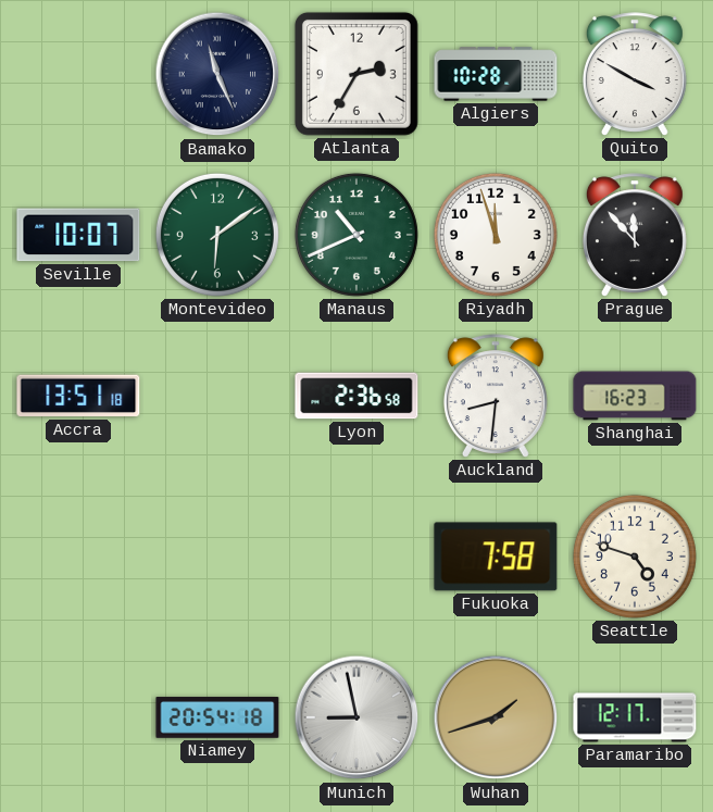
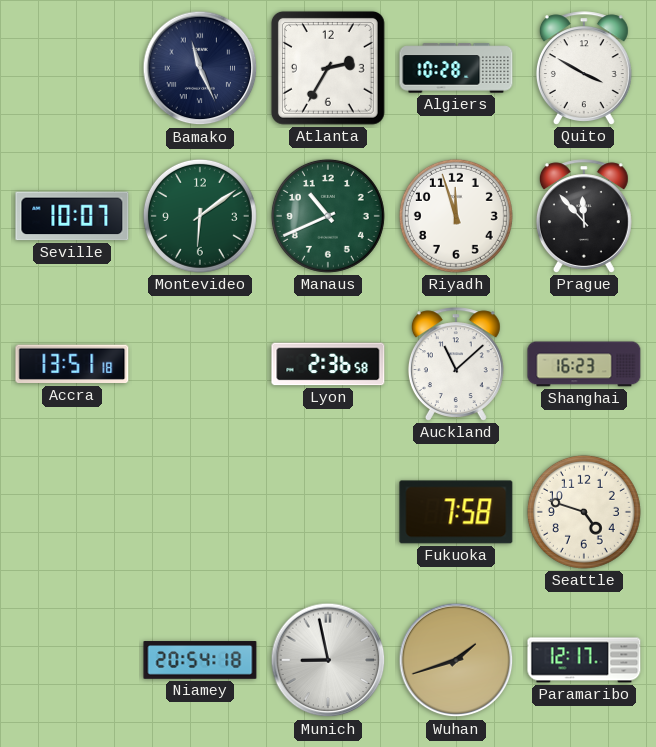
Auckland: 8:31 -> 11:08
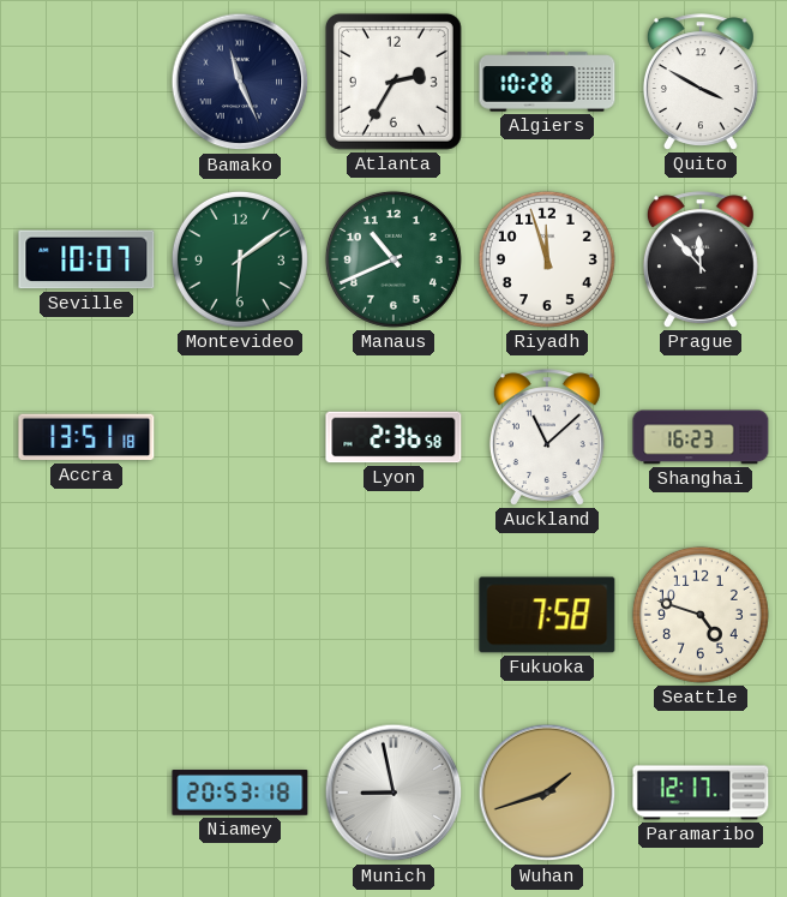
Niamey: 20:54 -> 20:53
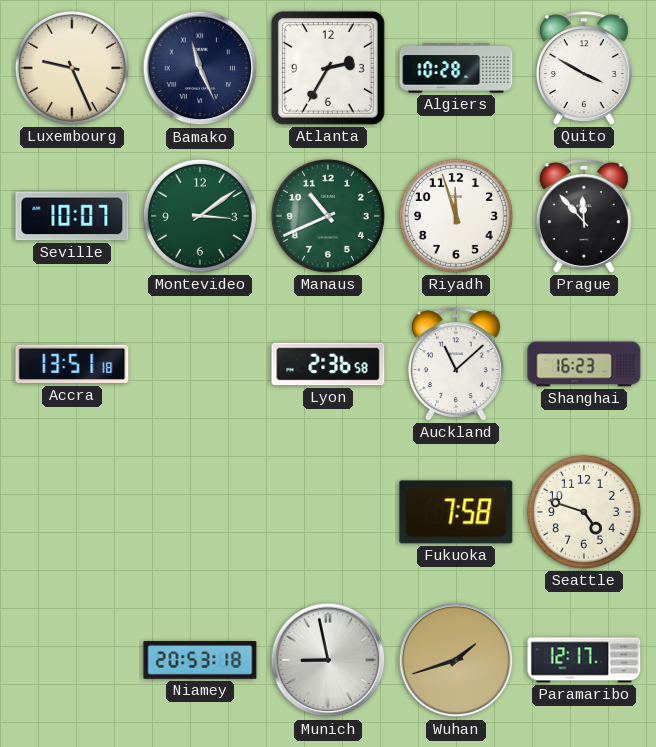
Luxembourg: none -> 9:26
Montevideo: 6:09 -> 3:09
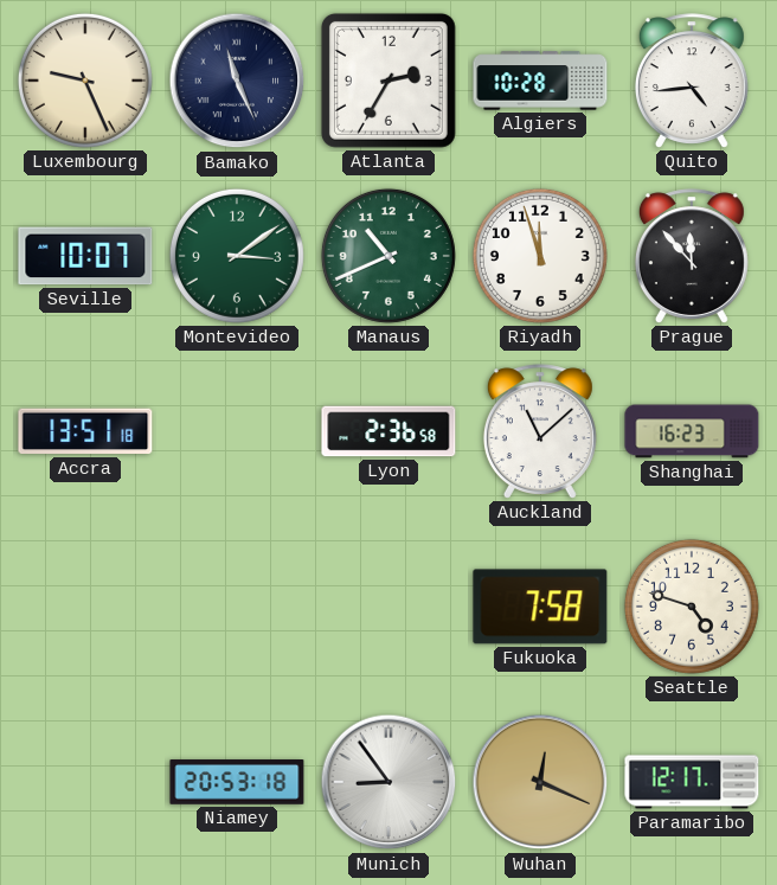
Quito: 3:50 -> 4:44
Munich: 8:58 -> 8:54
Wuhan: 1:42 -> 12:19
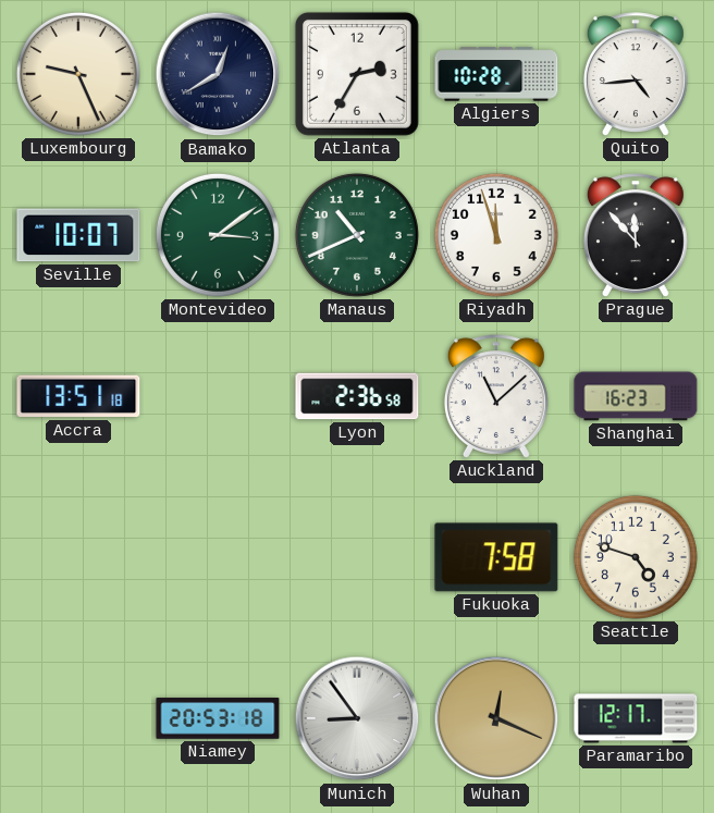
Bamako: 11:26 -> 12:40
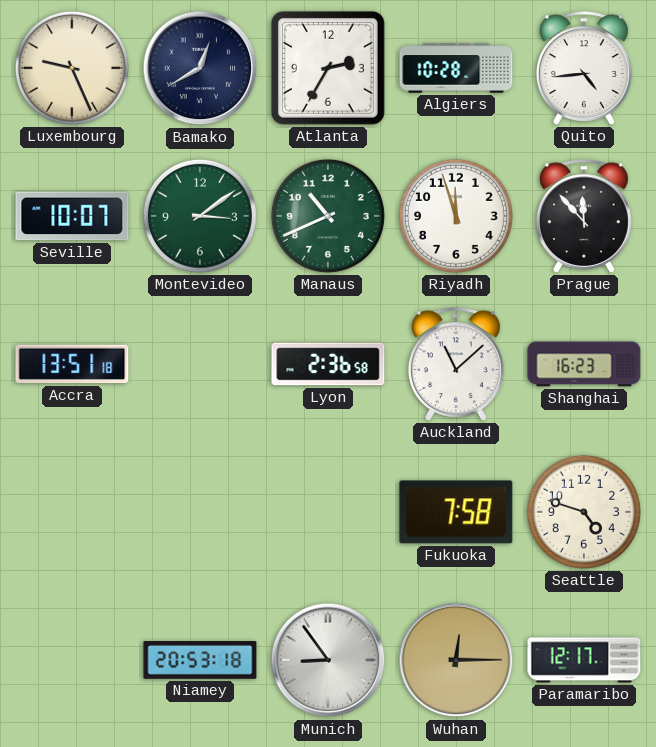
Wuhan: 12:19 -> 12:15
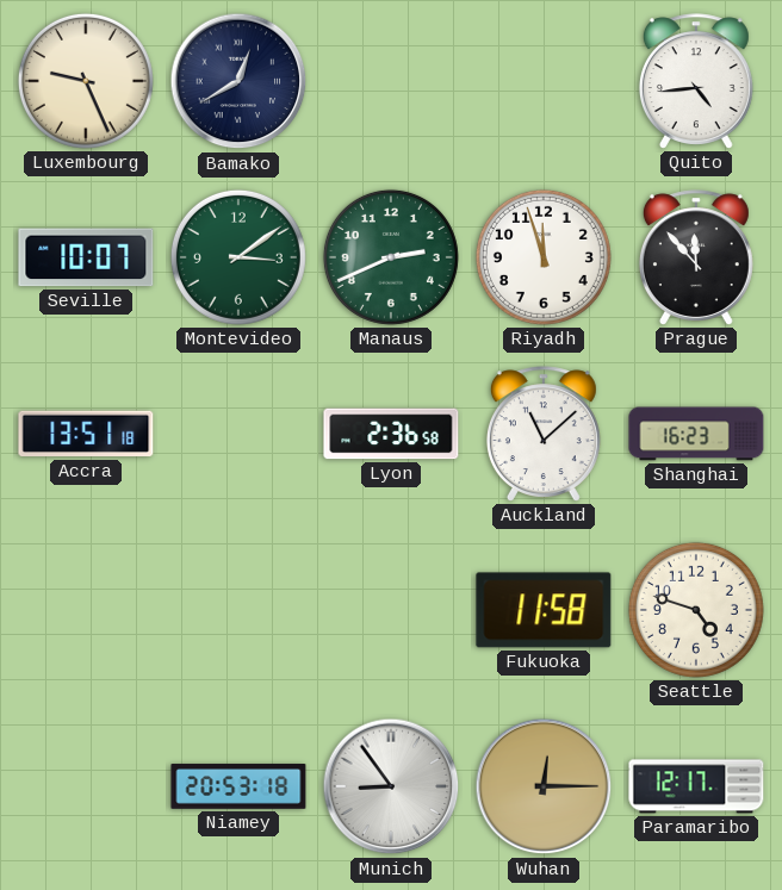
Atlanta: 2:35 -> none
Algiers: 10:28 -> none
Manaus: 10:41 -> 2:41
Fukuoka: 7:58 -> 11:58
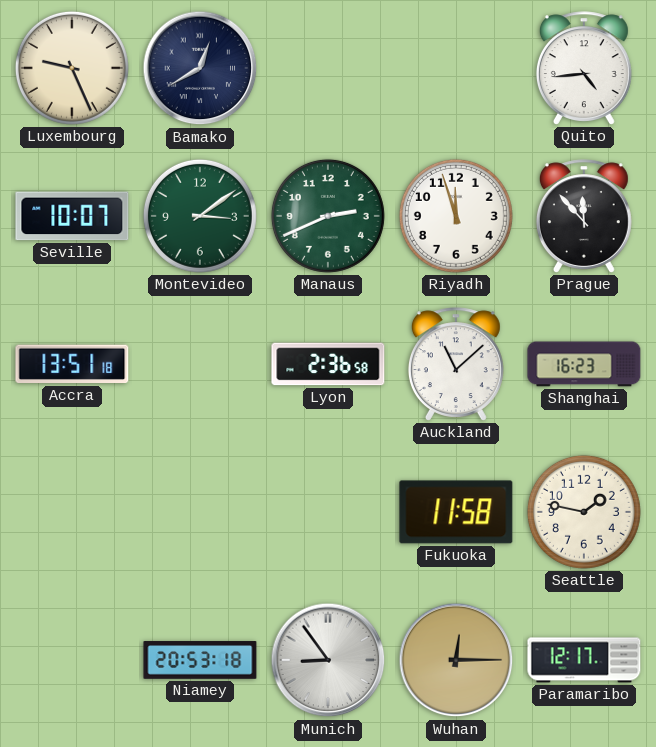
Seattle: 4:48 -> 1:47
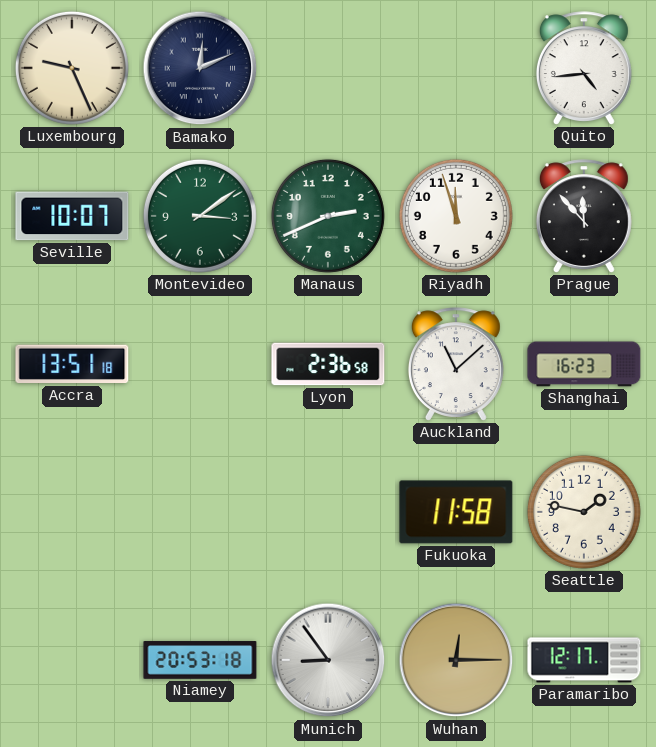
Bamako: 12:40 -> 12:11
